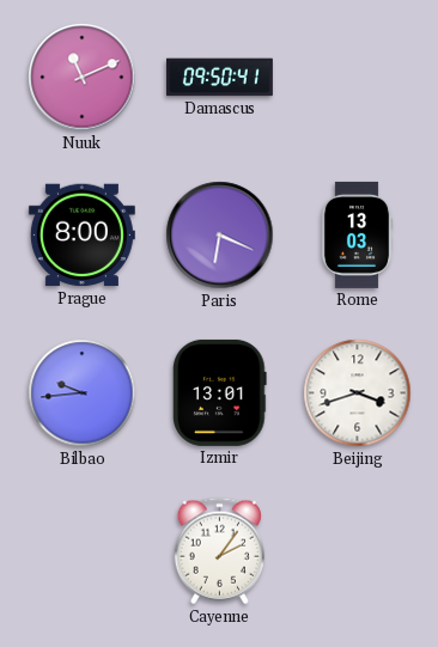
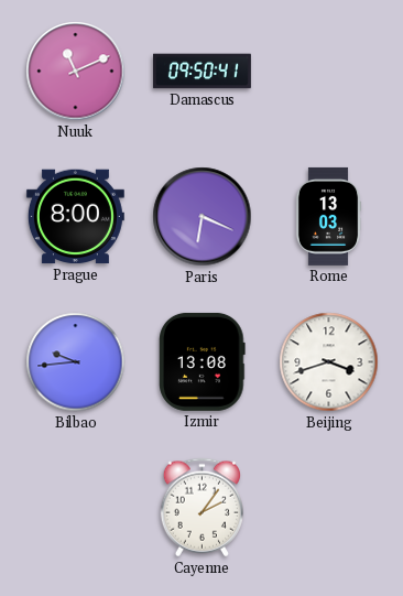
Izmir: 13:01 -> 13:08
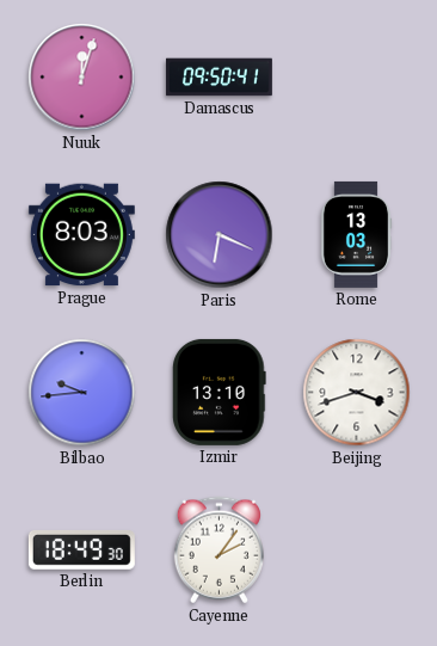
Nuuk: 11:11 -> 12:03
Prague: 8:00 -> 8:03
Izmir: 13:08 -> 13:10
Berlin: none -> 18:49
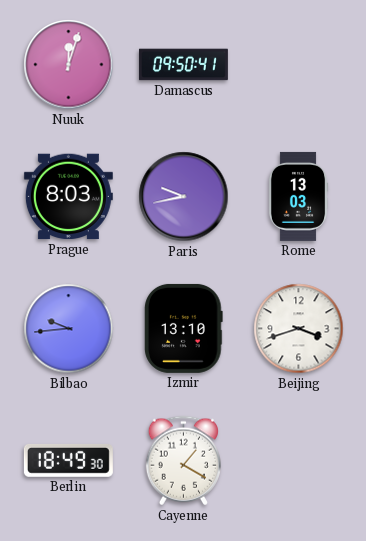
Paris: 6:19 -> 9:43
Cayenne: 2:06 -> 1:20
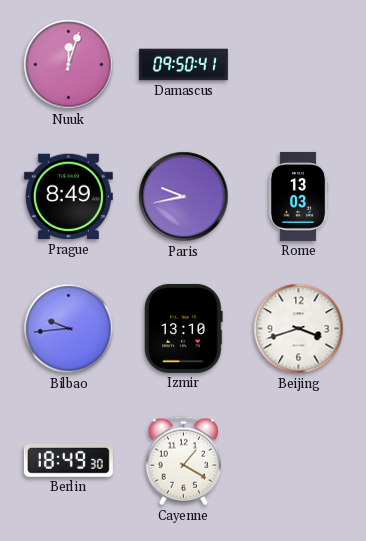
Prague: 8:03 -> 8:49
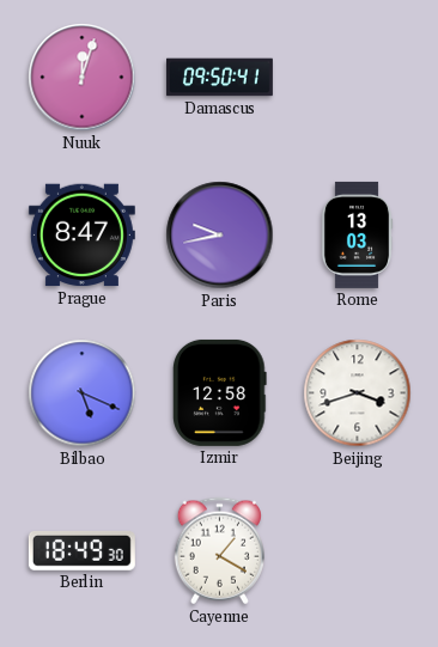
Prague: 8:49 -> 8:47
Bilbao: 9:44 -> 5:19
Izmir: 13:10 -> 12:58
